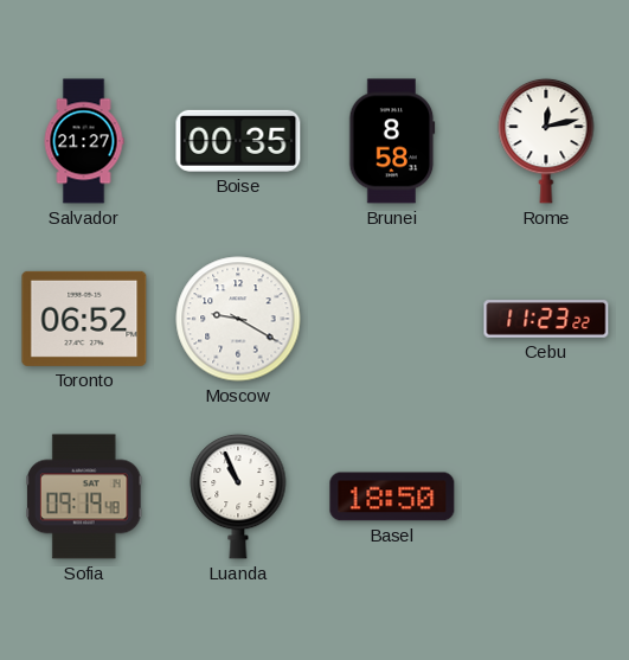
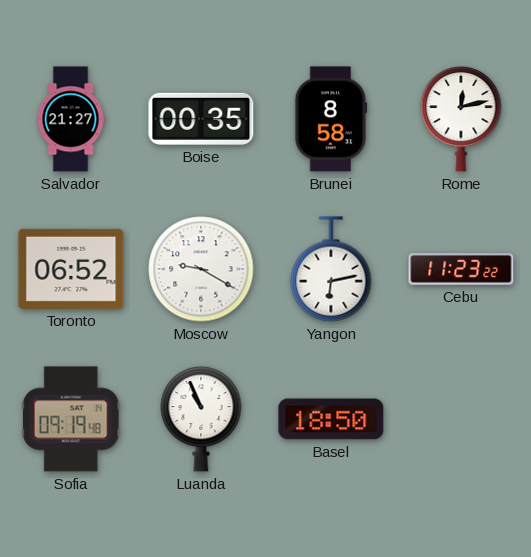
Yangon: none -> 6:13
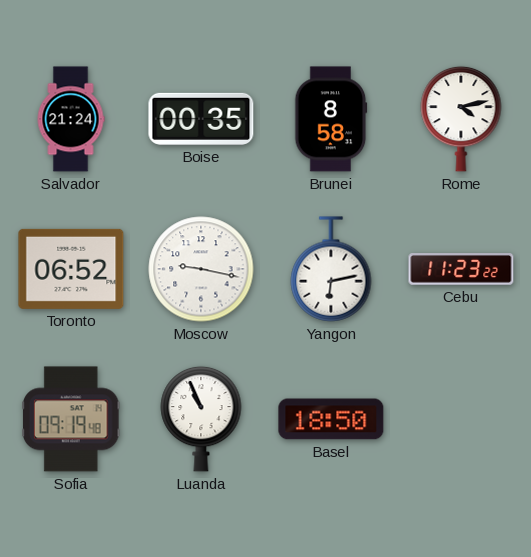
Salvador: 21:27 -> 21:24
Rome: 12:13 -> 4:13
Moscow: 9:20 -> 9:17
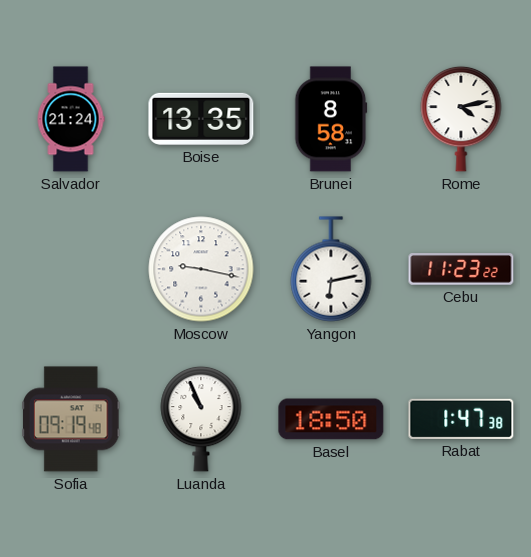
Boise: 00:35 -> 13:35
Toronto: 06:52 -> none
Rabat: none -> 1:47
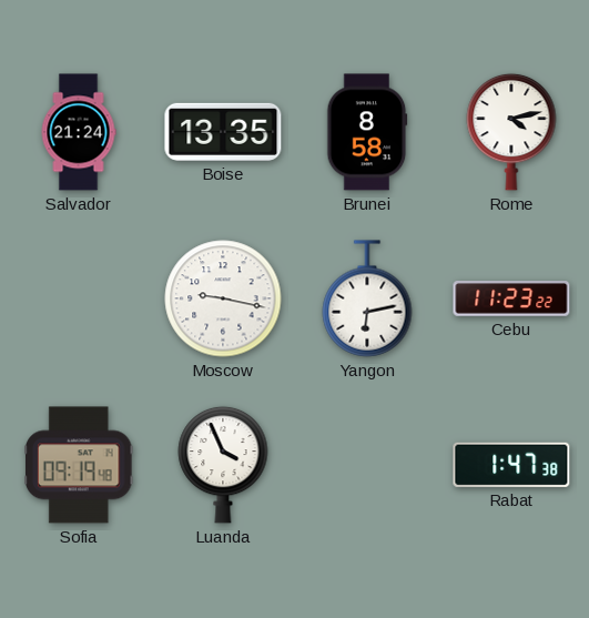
Luanda: 10:56 -> 3:56
Basel: 18:50 -> none
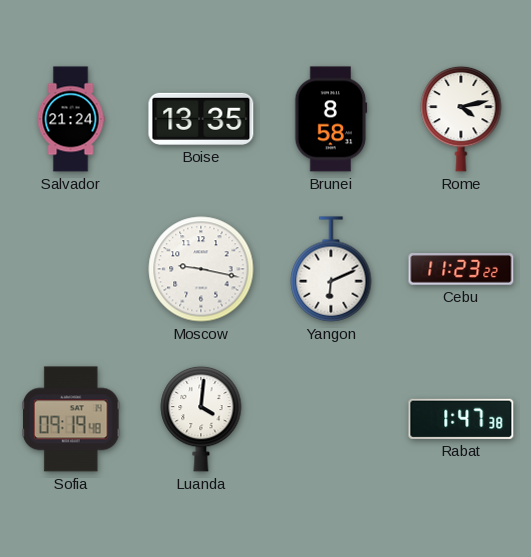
Yangon: 6:13 -> 6:11
Luanda: 3:56 -> 4:01
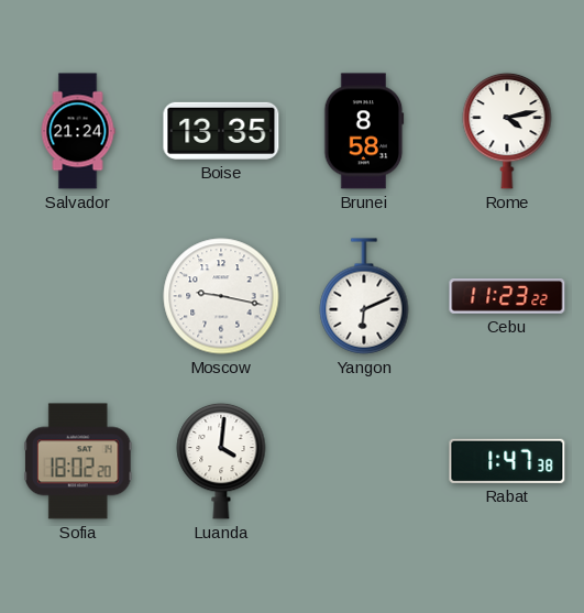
Sofia: 09:19 -> 18:02
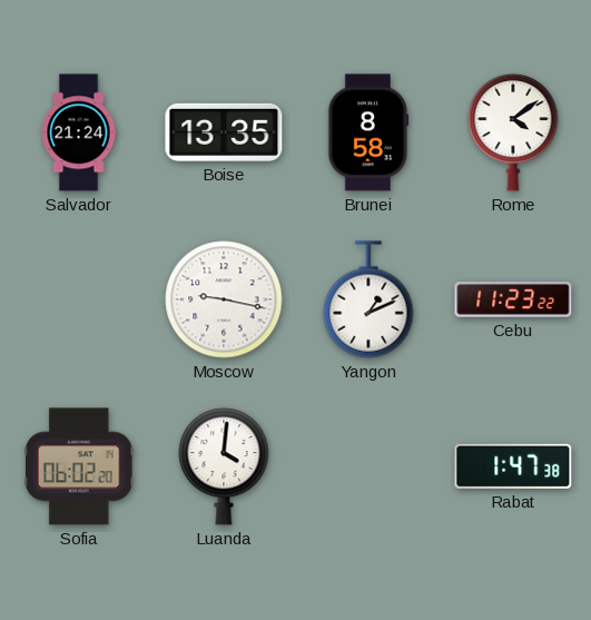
Rome: 4:13 -> 4:09
Yangon: 6:11 -> 1:11
Sofia: 18:02 -> 06:02
